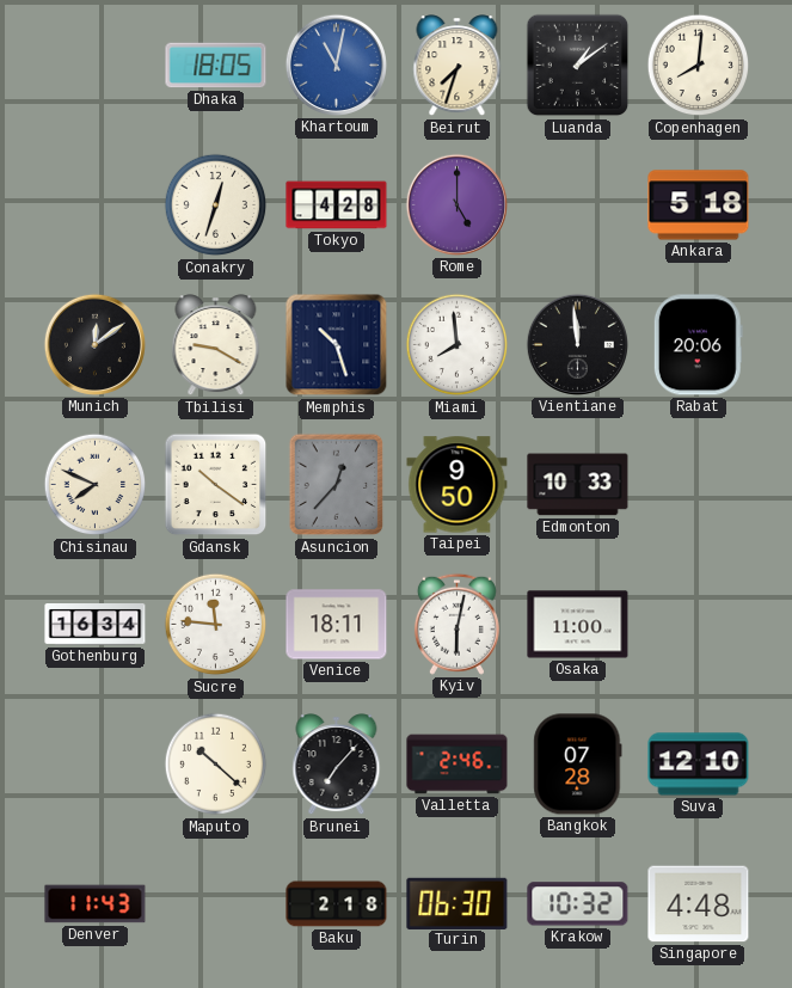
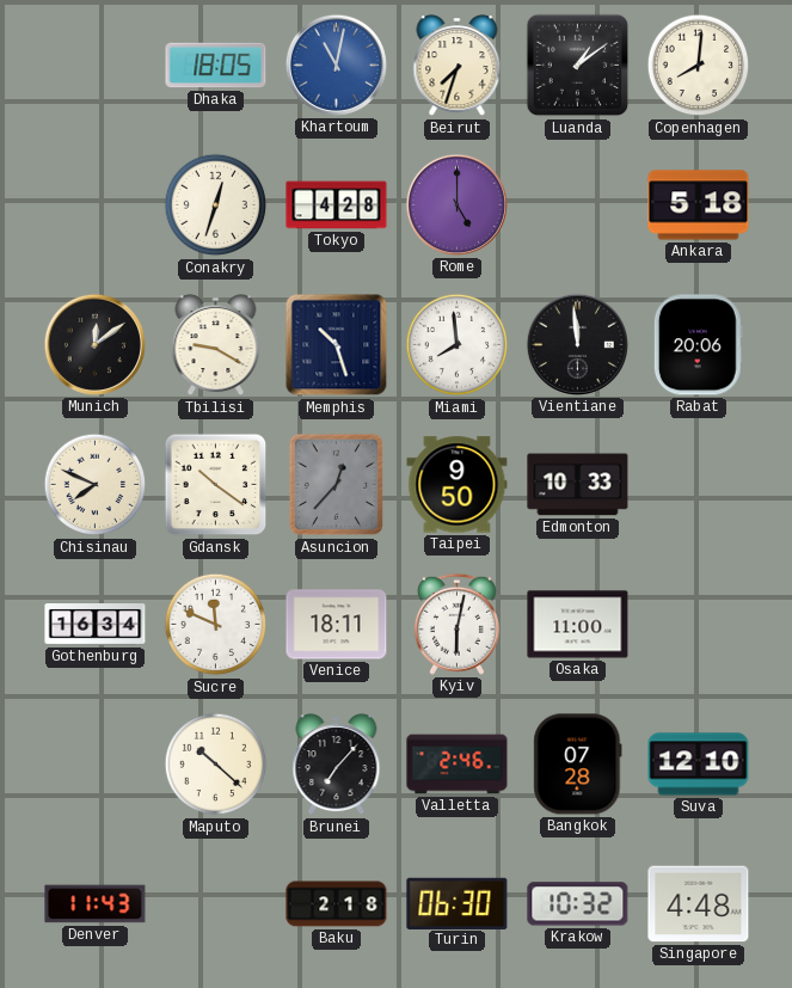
Sucre: 11:46 -> 11:49
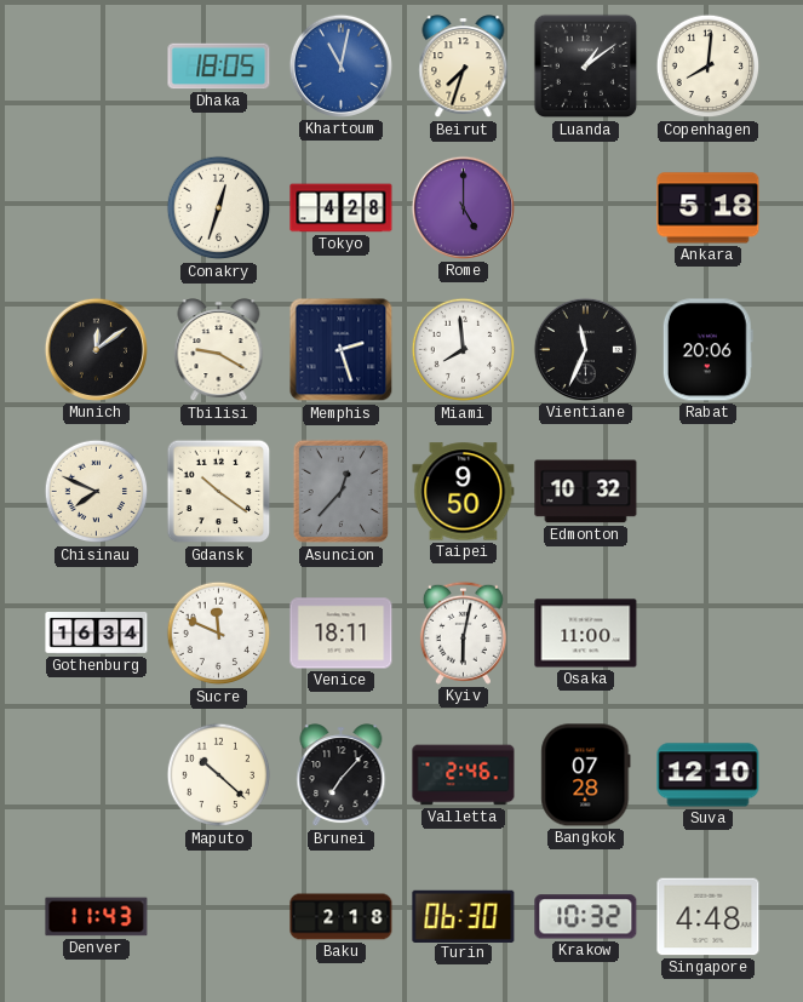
Memphis: 10:27 -> 2:27
Vientiane: 11:59 -> 11:34
Edmonton: 10:33 -> 10:32
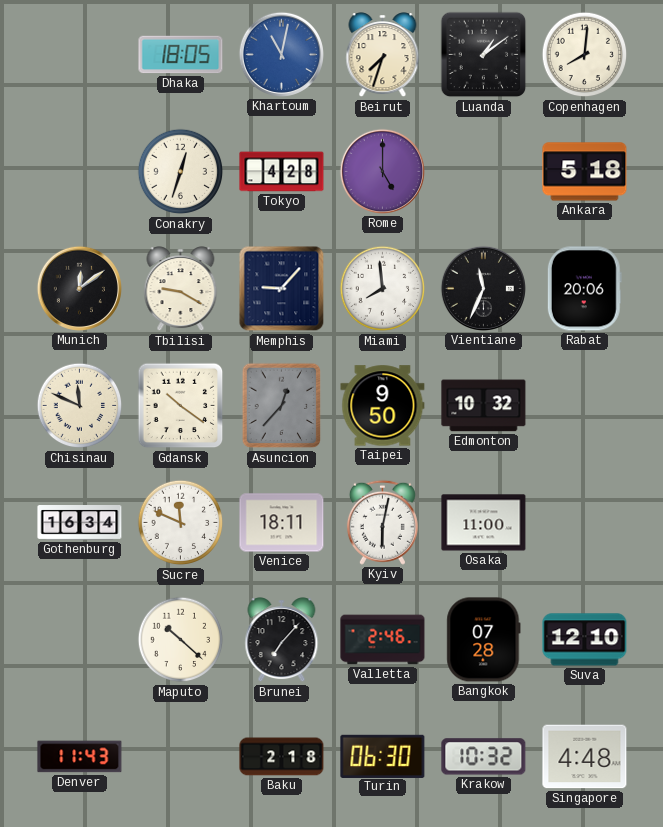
Memphis: 2:27 -> 9:07
Chisinau: 7:49 -> 11:49
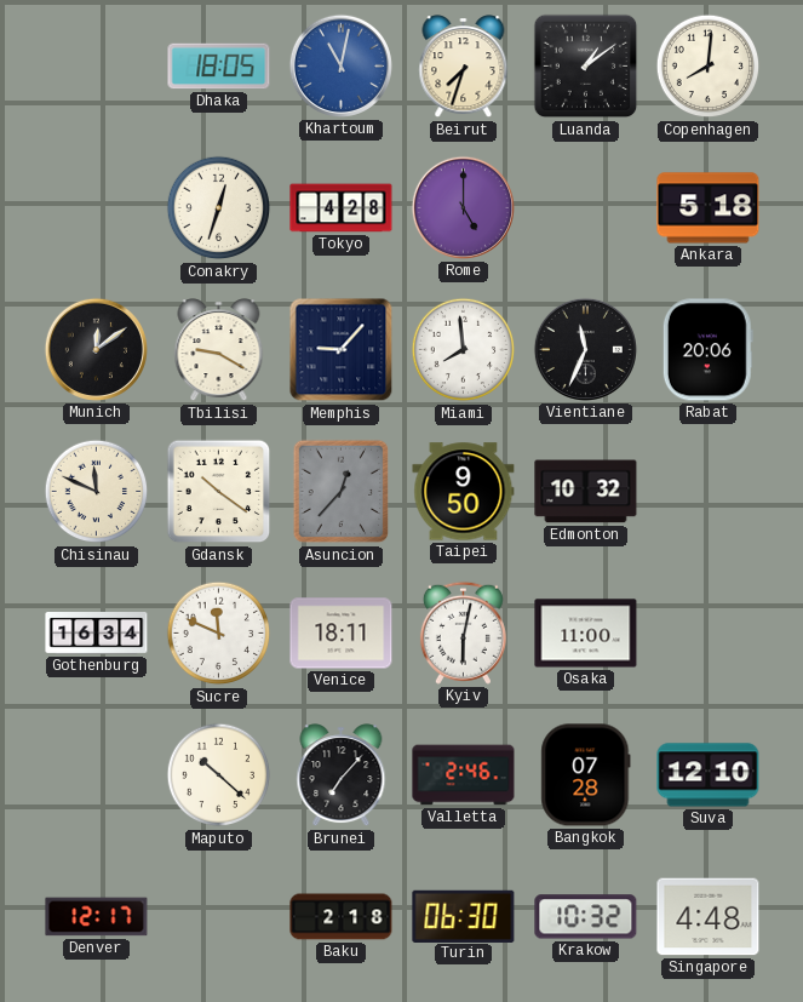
Denver: 11:43 -> 12:17
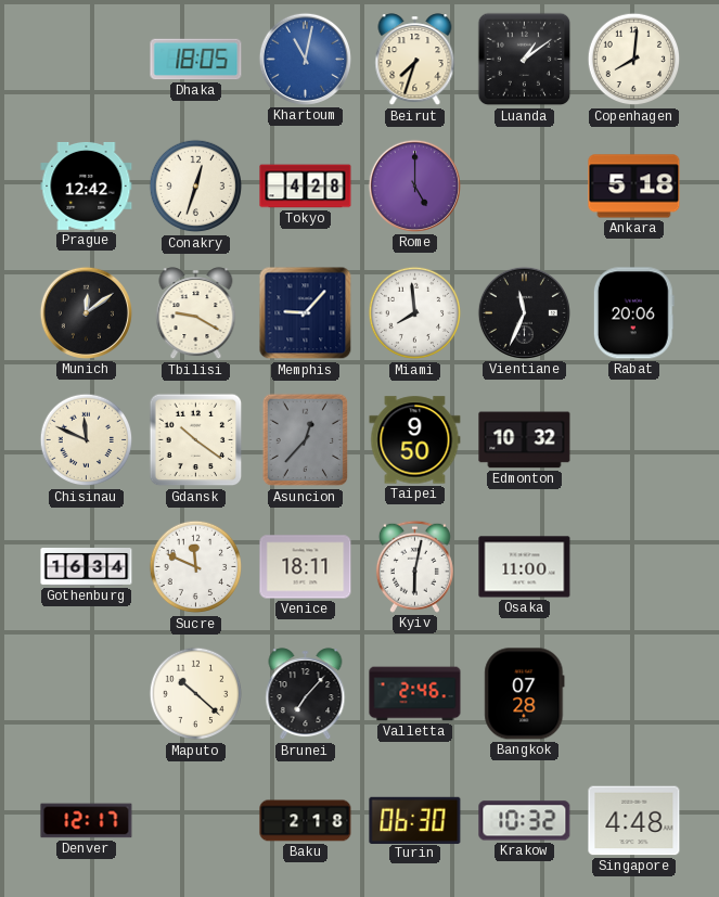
Prague: none -> 12:42
Suva: 12:10 -> none
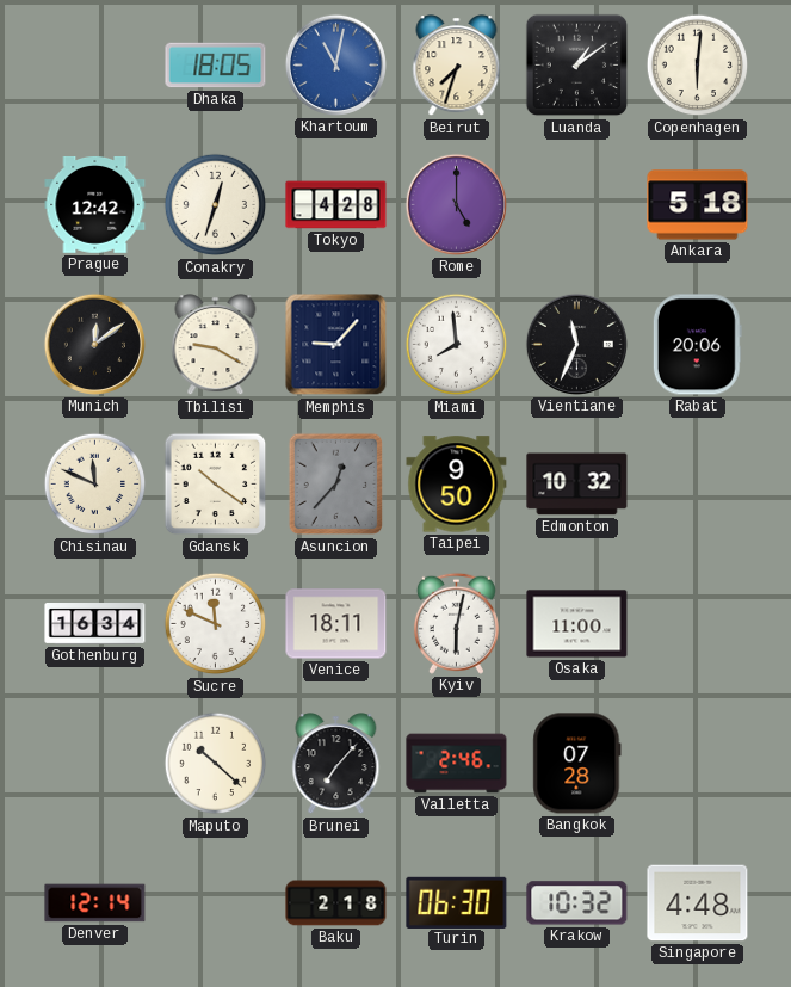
Copenhagen: 8:01 -> 6:01
Denver: 12:17 -> 12:14
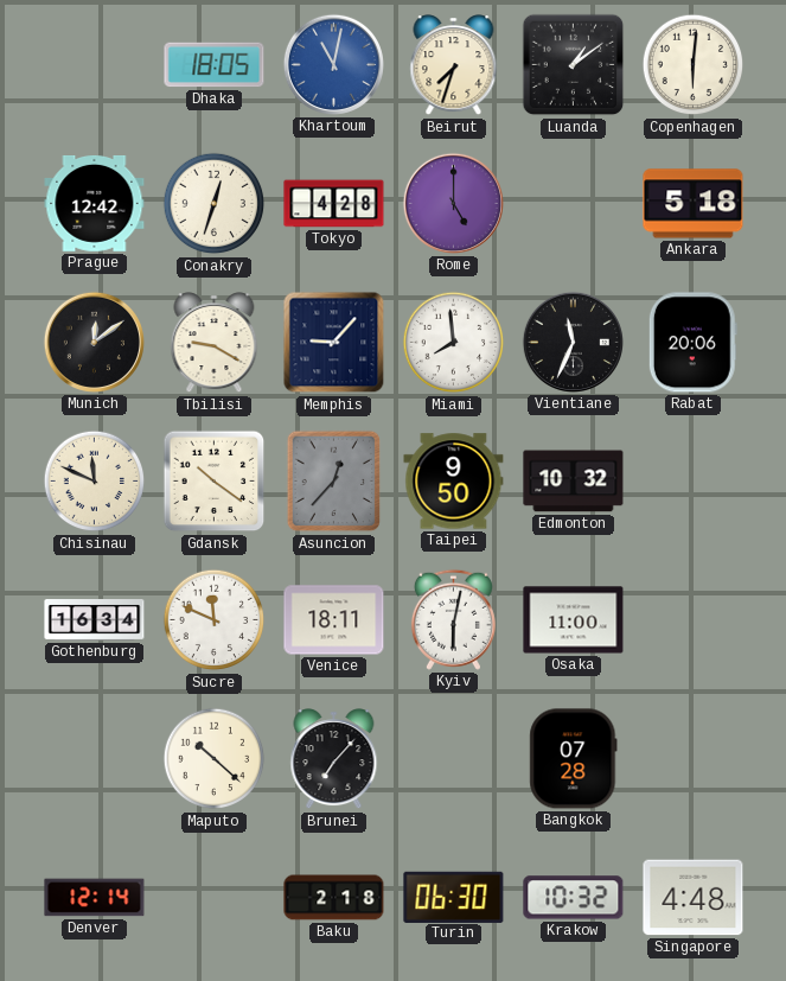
Valletta: 2:46 -> none
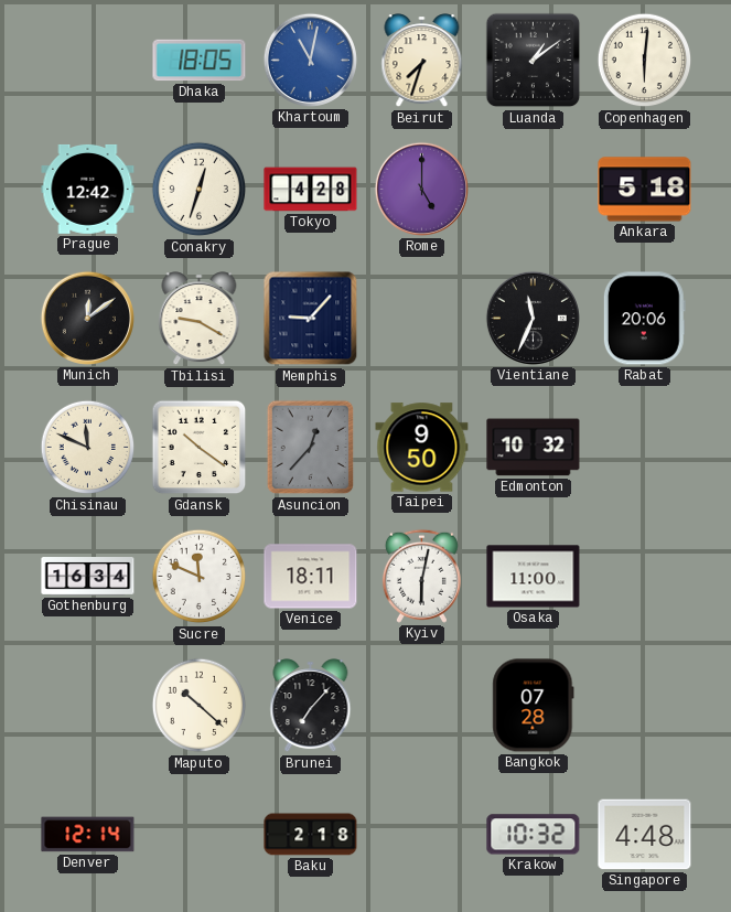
Miami: 7:59 -> none
Turin: 06:30 -> none
